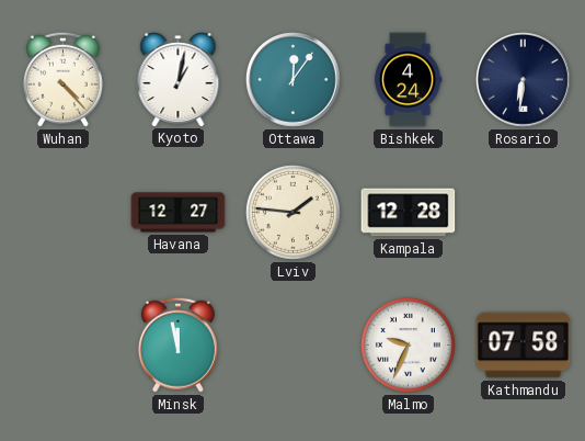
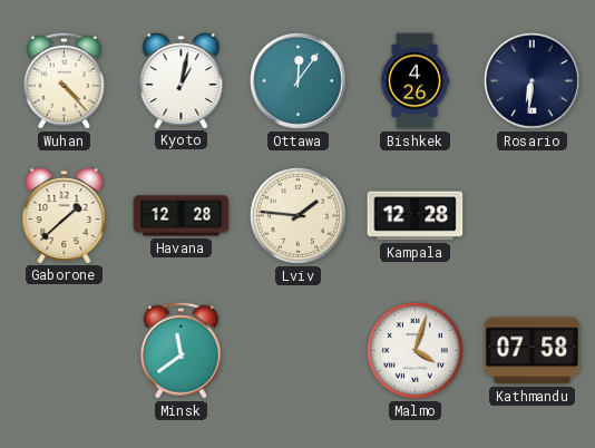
Bishkek: 4:24 -> 4:26
Gaborone: none -> 1:38
Havana: 12:27 -> 12:28
Minsk: 11:58 -> 11:39
Malmo: 9:34 -> 4:03
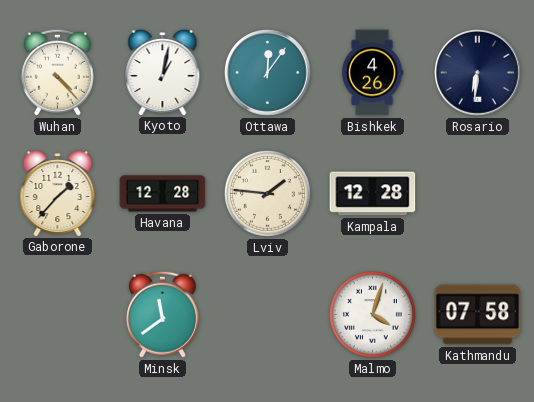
Gaborone: 1:38 -> 1:37
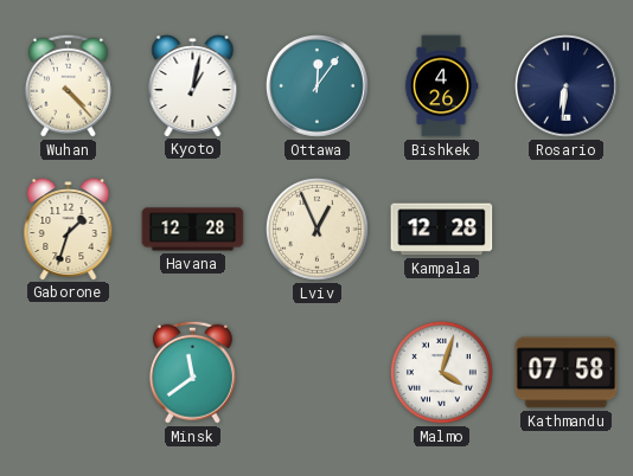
Gaborone: 1:37 -> 1:33
Lviv: 1:46 -> 12:56
